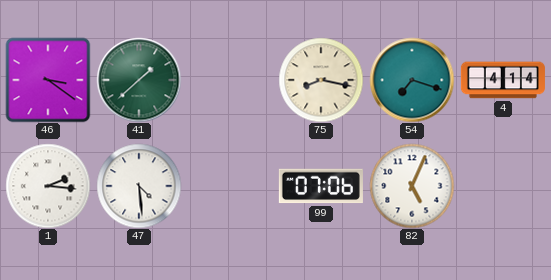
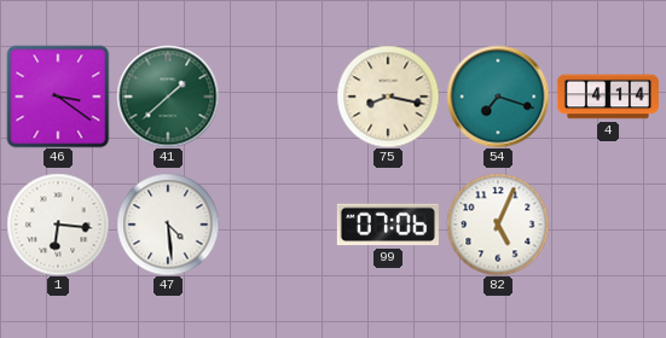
1: 2:16 -> 6:16
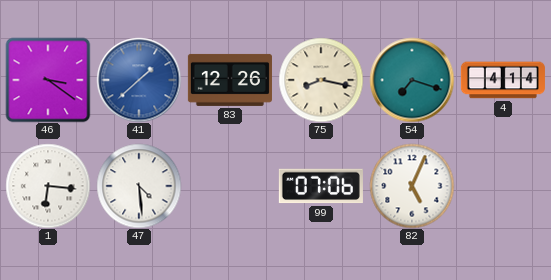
41 dial: green -> blue
83: none -> 12:26
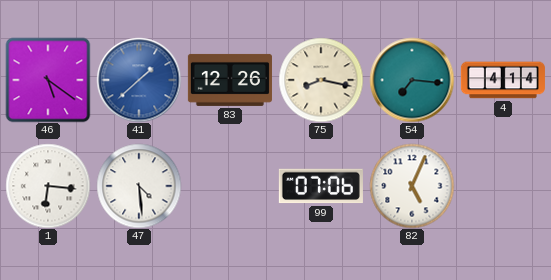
46: 3:21 -> 5:21
54: 7:18 -> 7:16
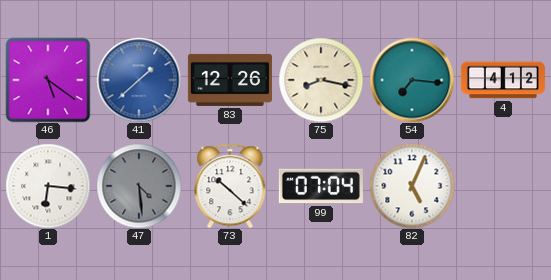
4: 4:14 -> 4:12
47 dial: white -> grey
73: none -> 10:22
99: 07:06 -> 07:04
